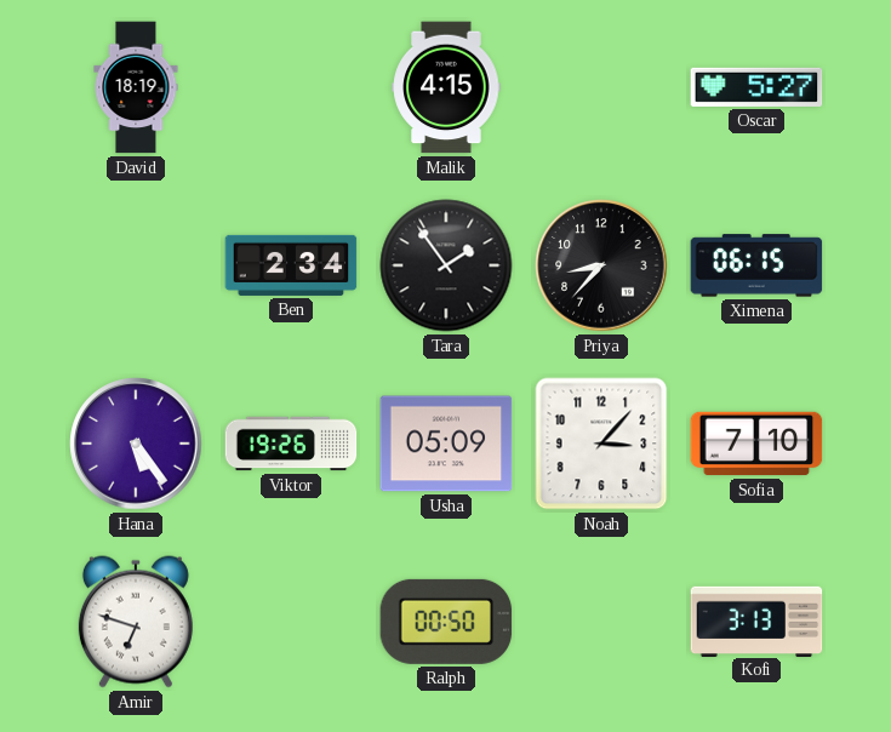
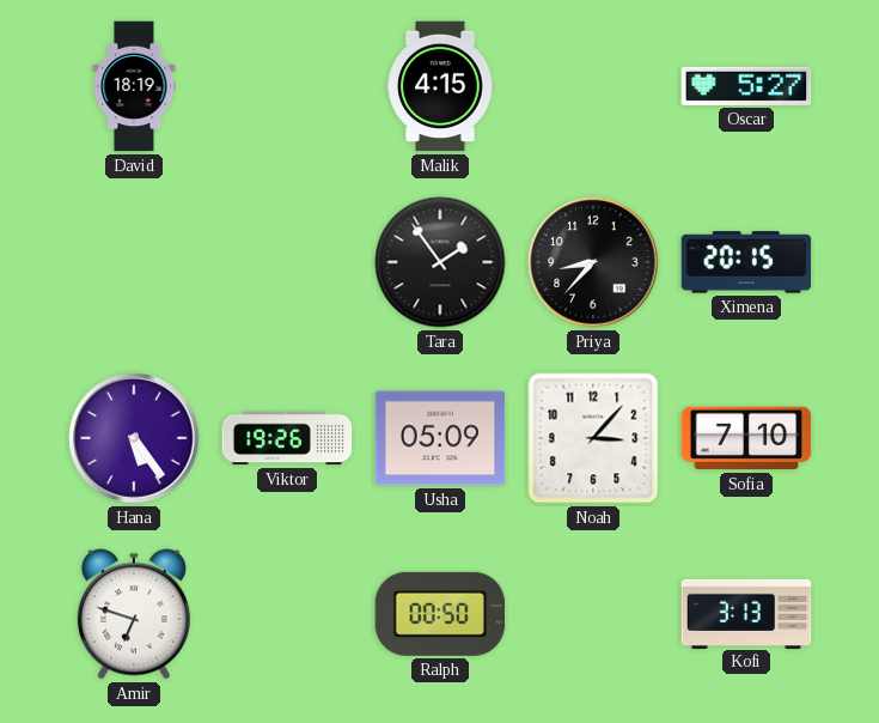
Ben: 2:34 -> none
Ximena: 06:15 -> 20:15
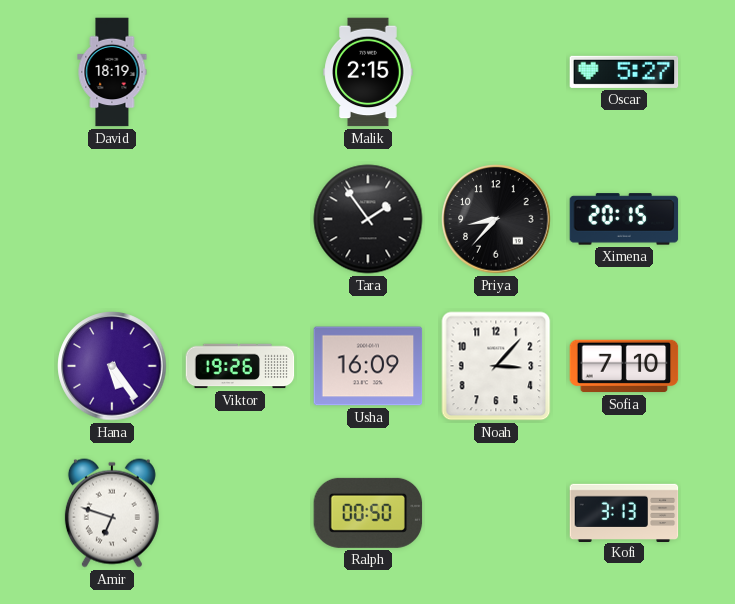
Malik: 4:15 -> 2:15
Usha: 05:09 -> 16:09
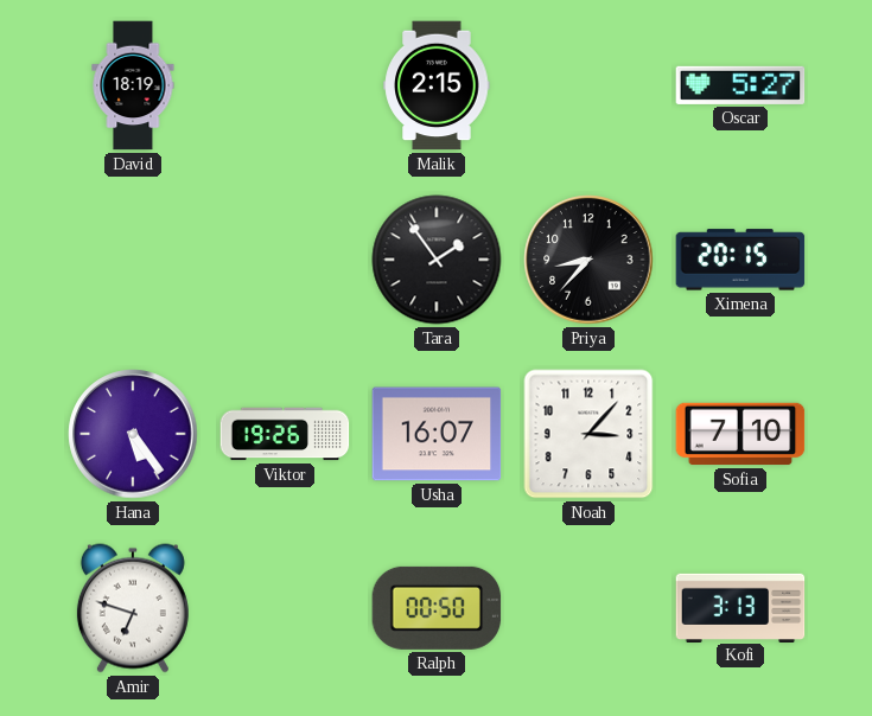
Usha: 16:09 -> 16:07
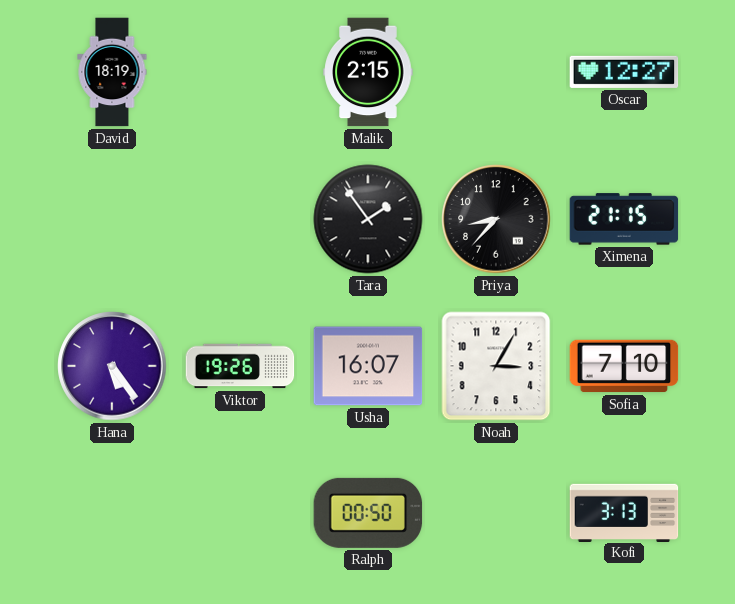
Oscar: 5:27 -> 12:27
Ximena: 20:15 -> 21:15
Noah: 3:07 -> 3:05
Amir: 6:48 -> none
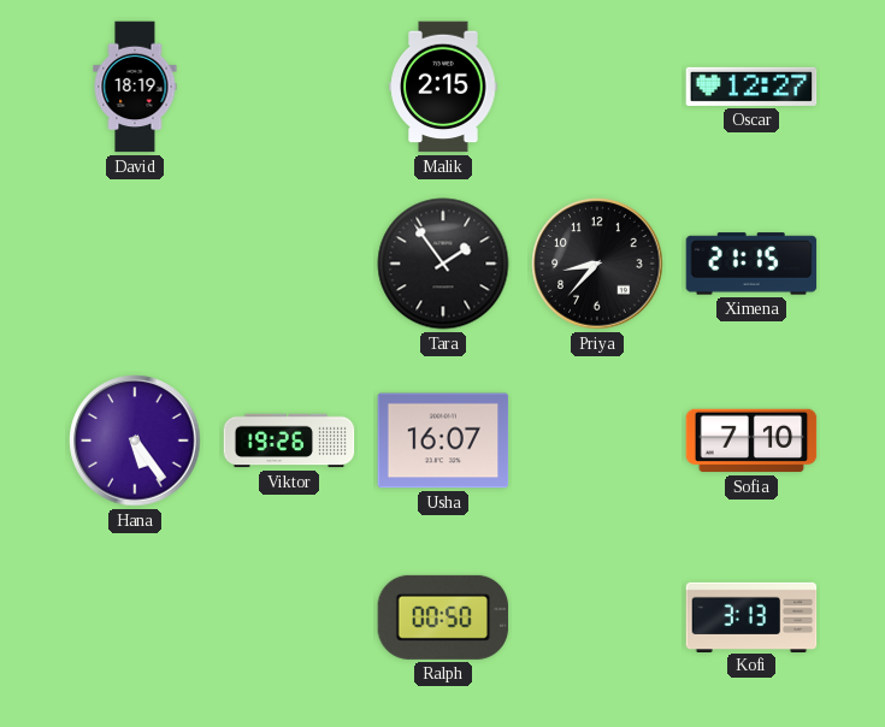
Noah: 3:05 -> none
